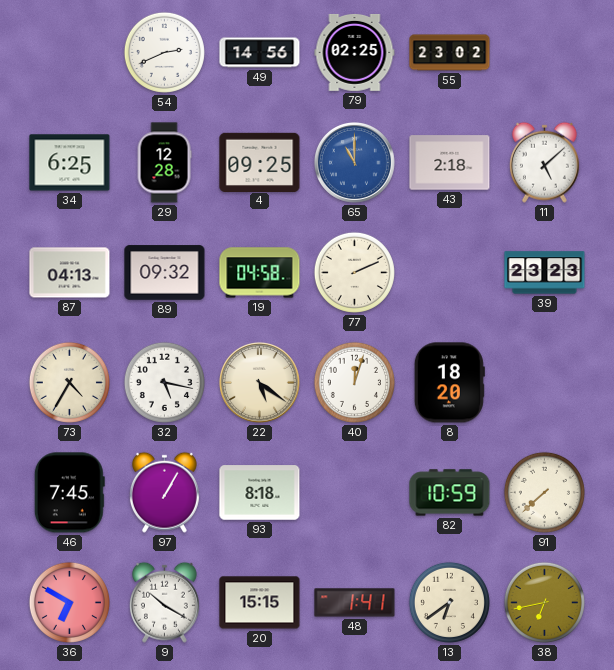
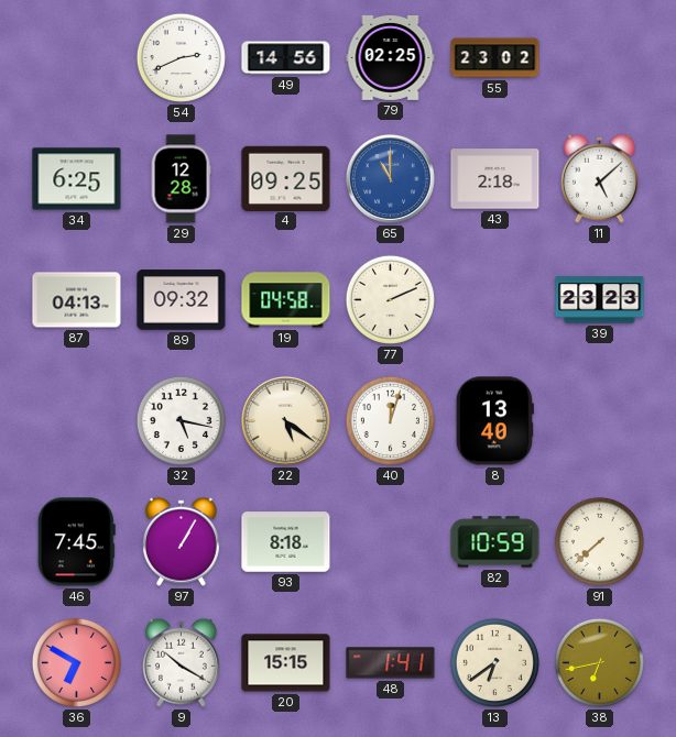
73: 4:35 -> none
8: 18:20 -> 13:40
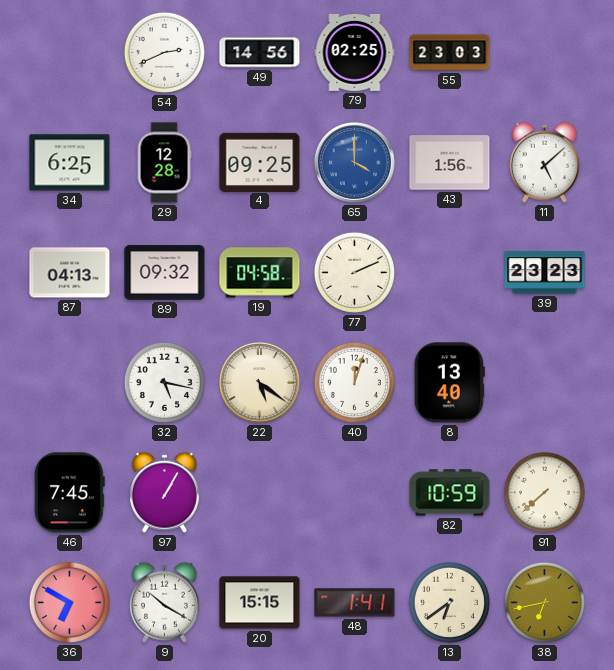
55: 23:02 -> 23:03
65: 11:00 -> 4:00
43: 2:18 -> 1:56
93: 8:18 -> none
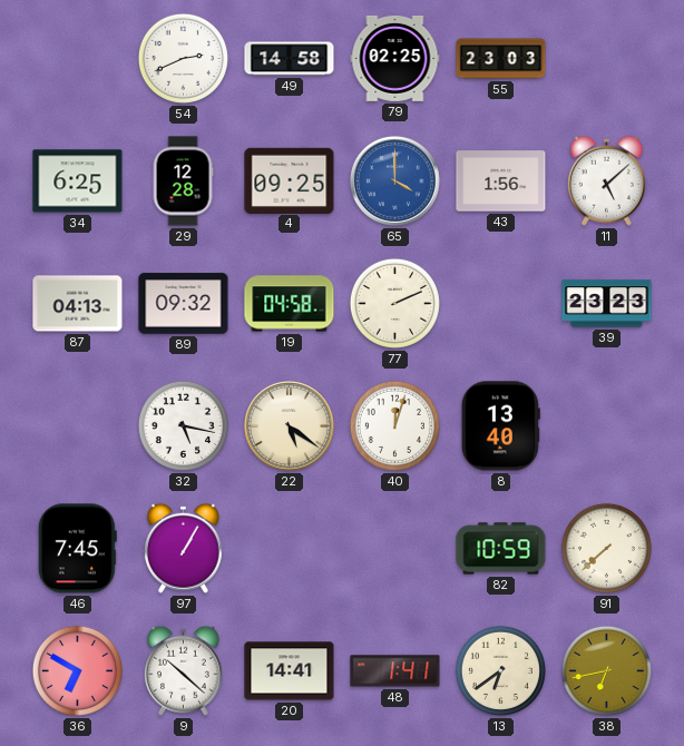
49: 14:56 -> 14:58
9: 10:20 -> 10:22
20: 15:15 -> 14:41
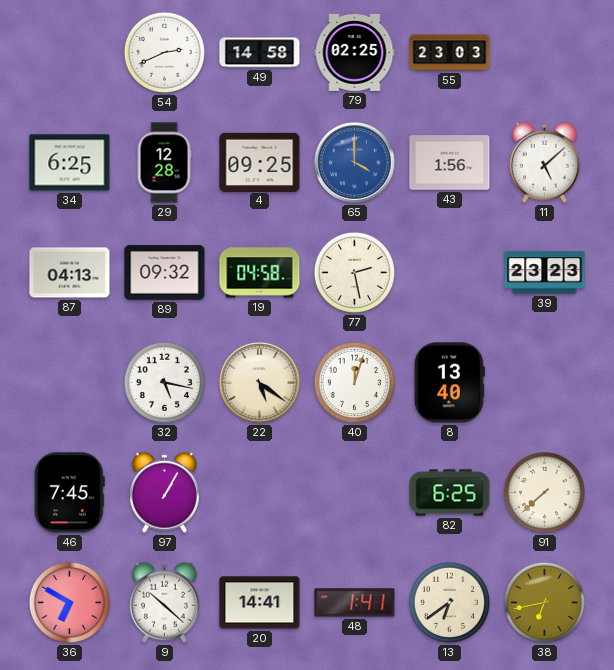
77: 2:11 -> 2:28
82: 10:59 -> 6:25
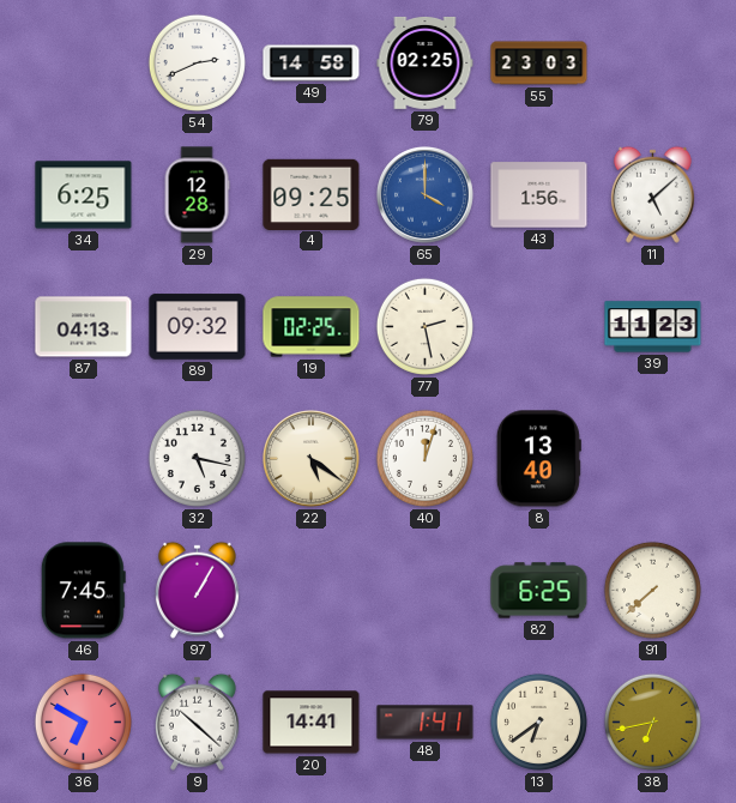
19: 04:58 -> 02:25
39: 23:23 -> 11:23
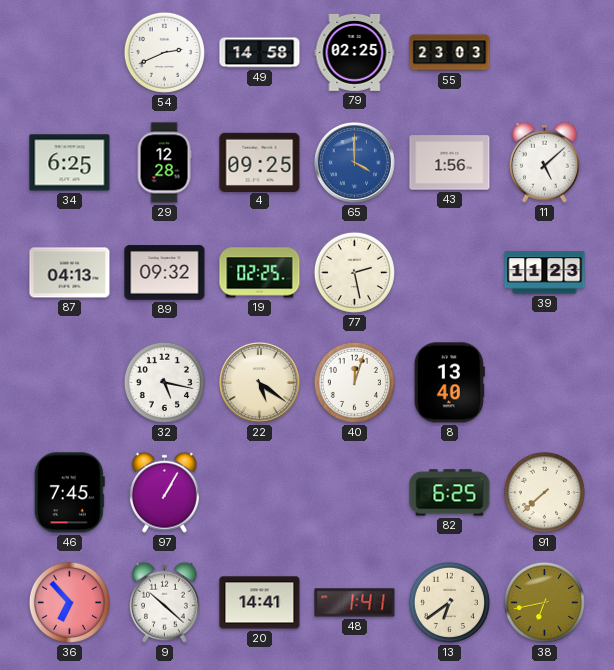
36: 6:50 -> 6:53
